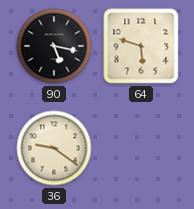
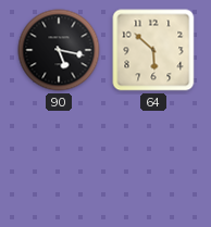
64: 5:48 -> 5:52
36: 9:21 -> none
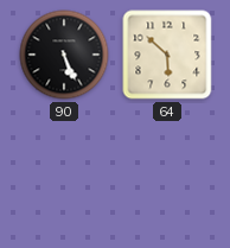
90: 5:17 -> 5:26
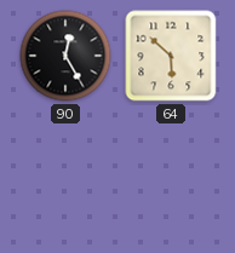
90: 5:26 -> 12:25
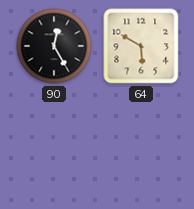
64: 5:52 -> 5:50
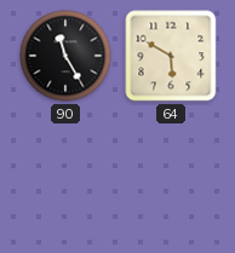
90: 12:25 -> 11:25
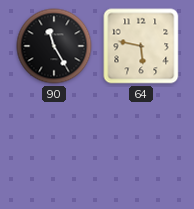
64: 5:50 -> 5:47
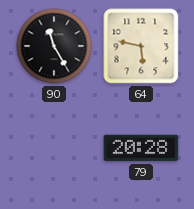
79: none -> 20:28
